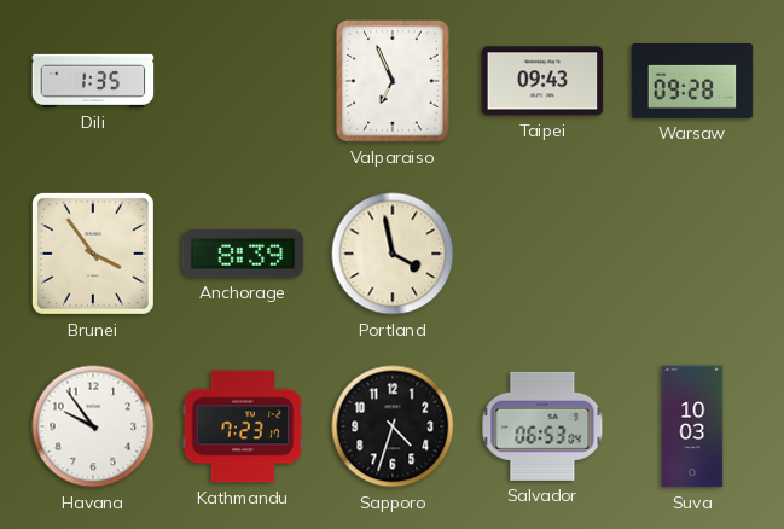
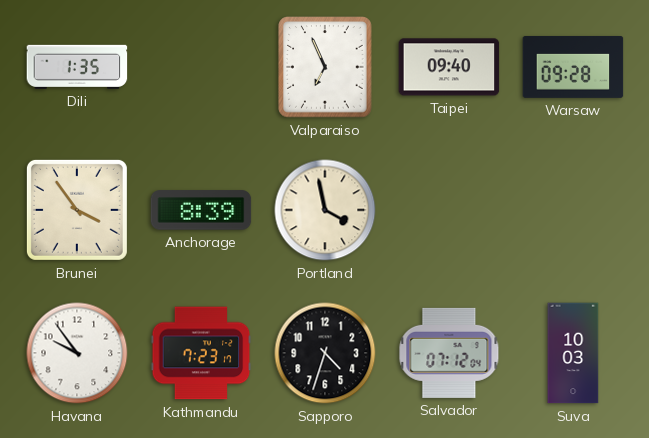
Taipei: 09:43 -> 09:40
Salvador: 06:53 -> 07:12
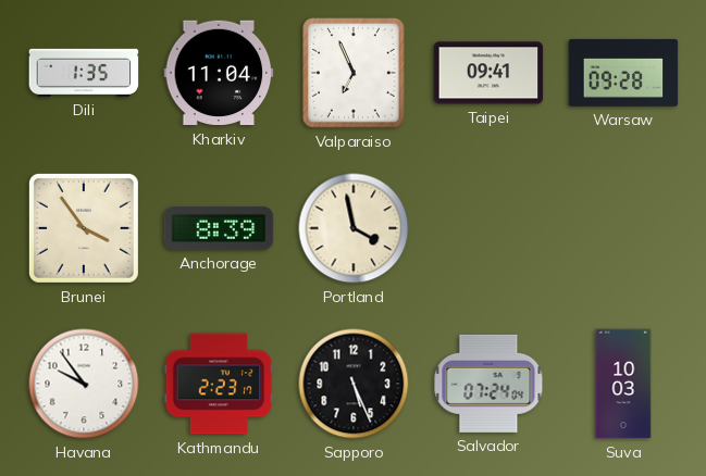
Kharkiv: none -> 11:04
Taipei: 09:40 -> 09:41
Kathmandu: 7:23 -> 2:23
Sapporo: 4:33 -> 5:26
Salvador: 07:12 -> 07:24
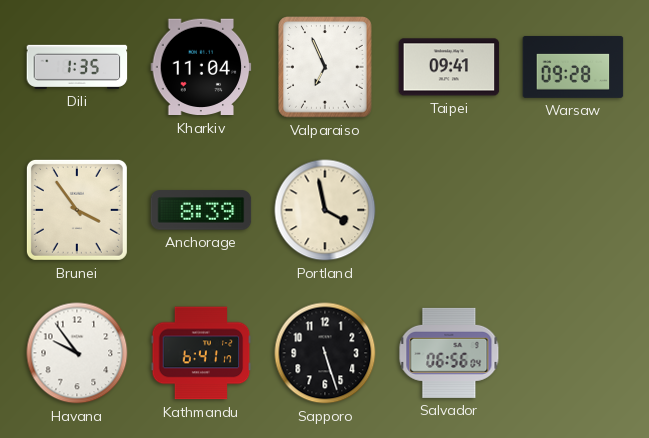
Kathmandu: 2:23 -> 6:41
Sapporo: 5:26 -> 5:27
Salvador: 07:24 -> 06:56
Suva: 10:03 -> none
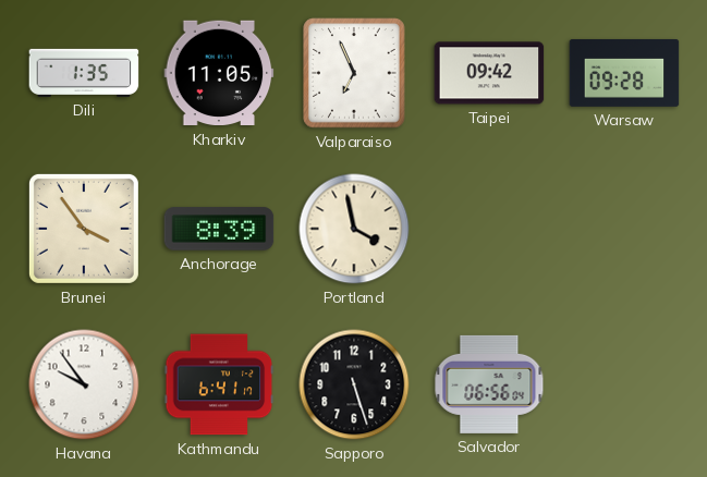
Kharkiv: 11:04 -> 11:05
Taipei: 09:41 -> 09:42
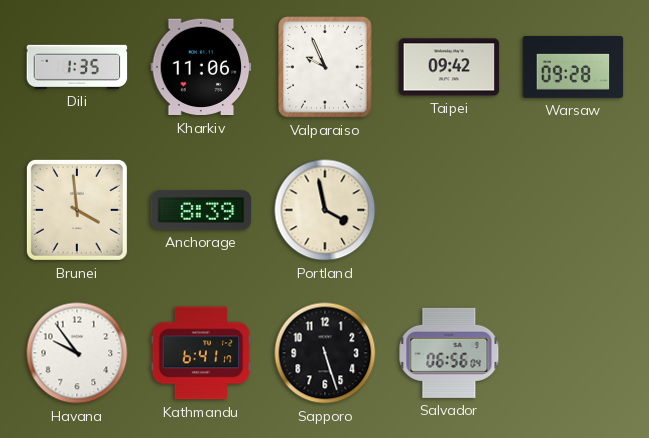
Kharkiv: 11:05 -> 11:06
Valparaiso: 6:56 -> 9:56
Brunei: 3:54 -> 3:59
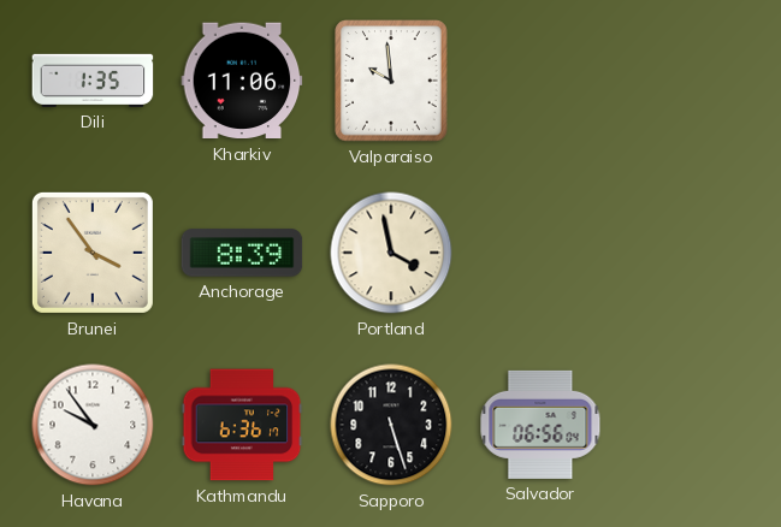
Valparaiso: 9:56 -> 9:59
Taipei: 09:42 -> none
Warsaw: 09:28 -> none
Brunei: 3:59 -> 3:54
Kathmandu: 6:41 -> 6:36
